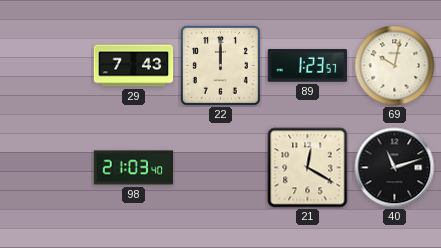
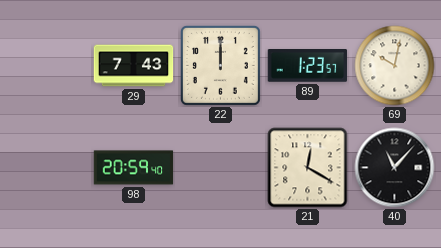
98: 21:03 -> 20:59
40: 11:12 -> 11:07
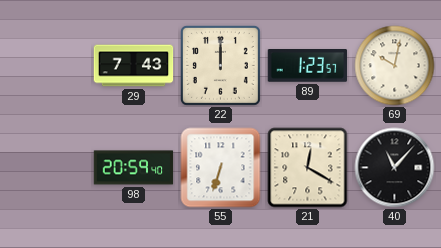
55: none -> 6:33
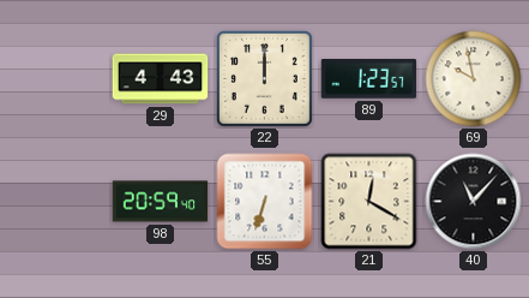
29: 7:43 -> 4:43
69: 10:02 -> 9:58
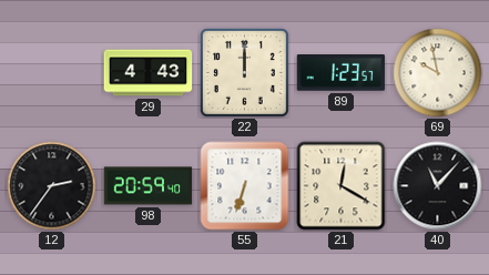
12: none -> 2:36
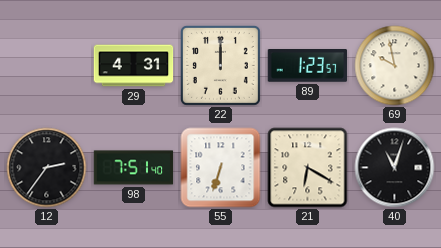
29: 4:43 -> 4:31
98: 20:59 -> 7:51
21: 12:20 -> 6:20
40: 11:07 -> 11:03
